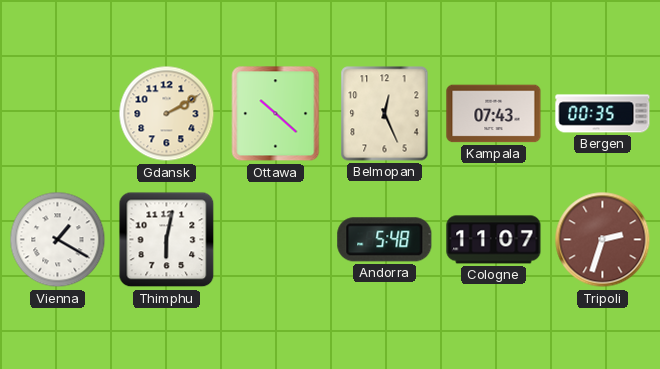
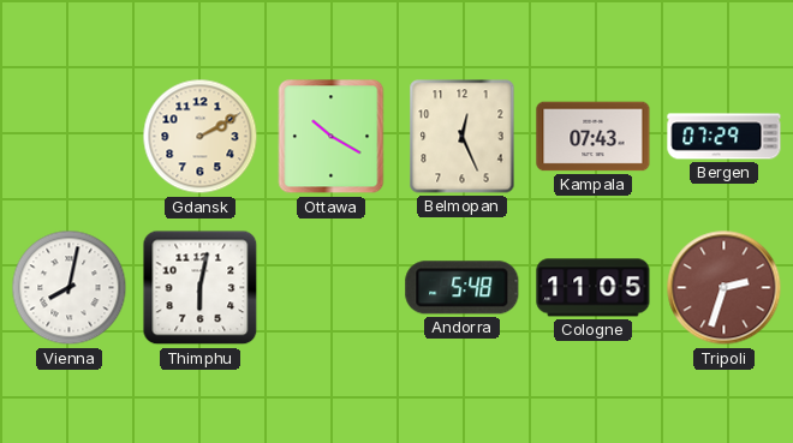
Ottawa: 10:22 -> 10:20
Bergen: 00:35 -> 07:29
Vienna: 1:20 -> 8:02
Cologne: 11:07 -> 11:05
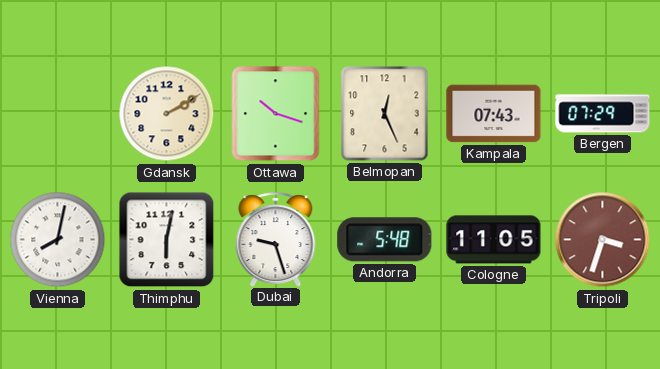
Ottawa: 10:20 -> 10:18
Dubai: none -> 9:27
Tripoli: 2:33 -> 3:33
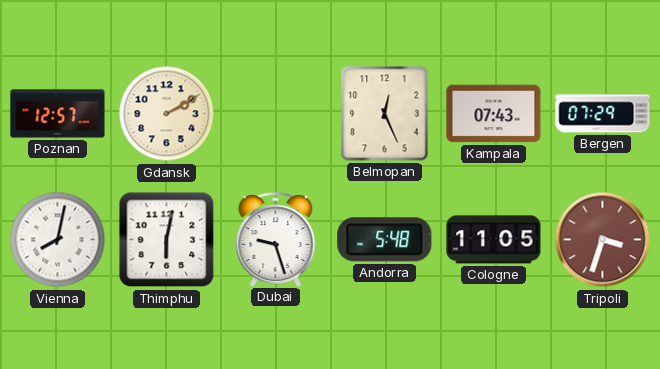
Poznan: none -> 12:57
Ottawa: 10:18 -> none
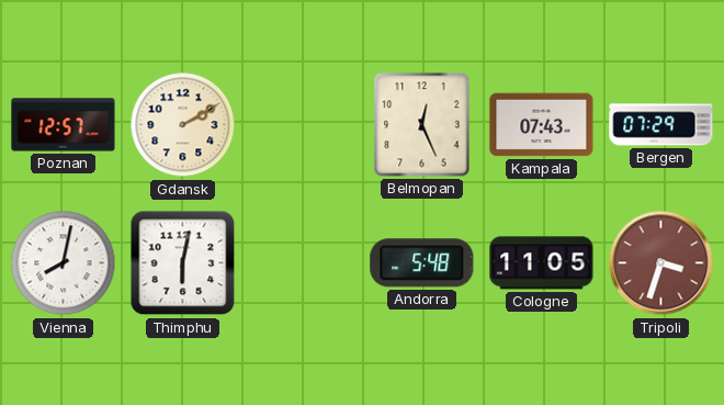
Dubai: 9:27 -> none
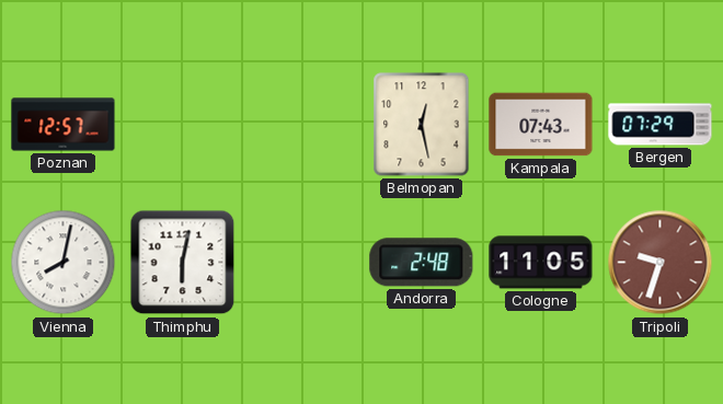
Gdansk: 2:10 -> none
Belmopan: 12:26 -> 12:28
Andorra: 5:48 -> 2:48
Tripoli: 3:33 -> 9:33
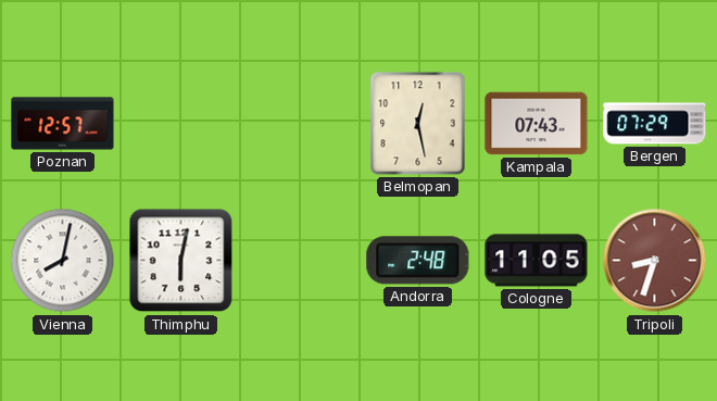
Tripoli: 9:33 -> 8:33
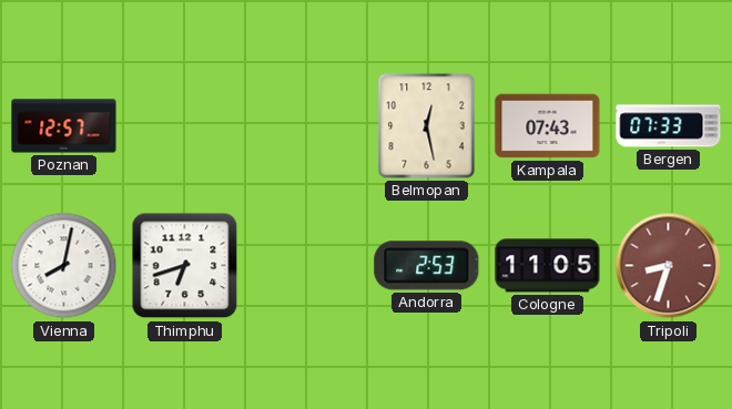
Bergen: 07:29 -> 07:33
Thimphu: 6:02 -> 6:42
Andorra: 2:48 -> 2:53
